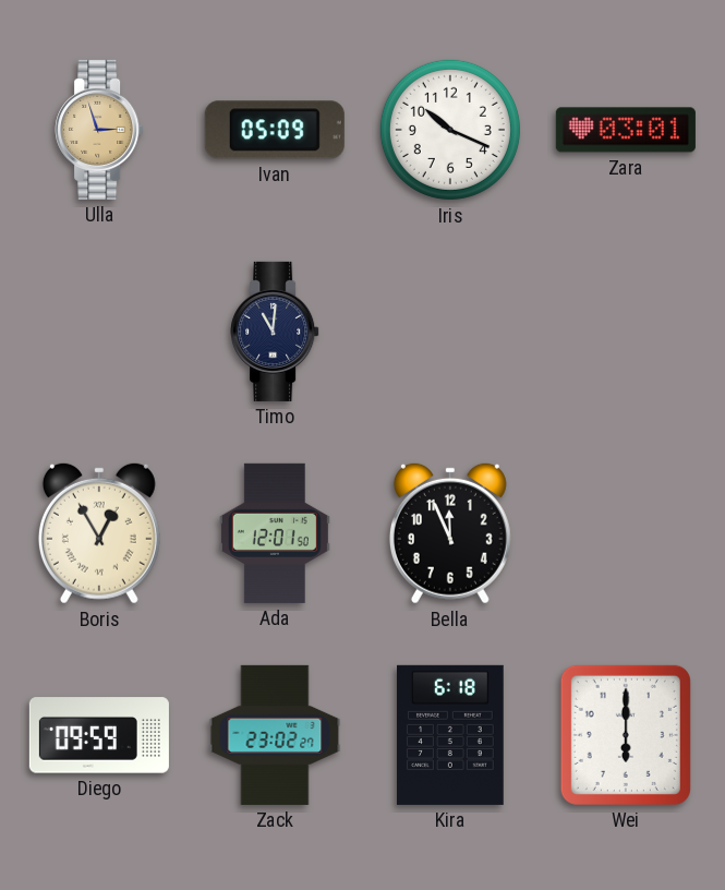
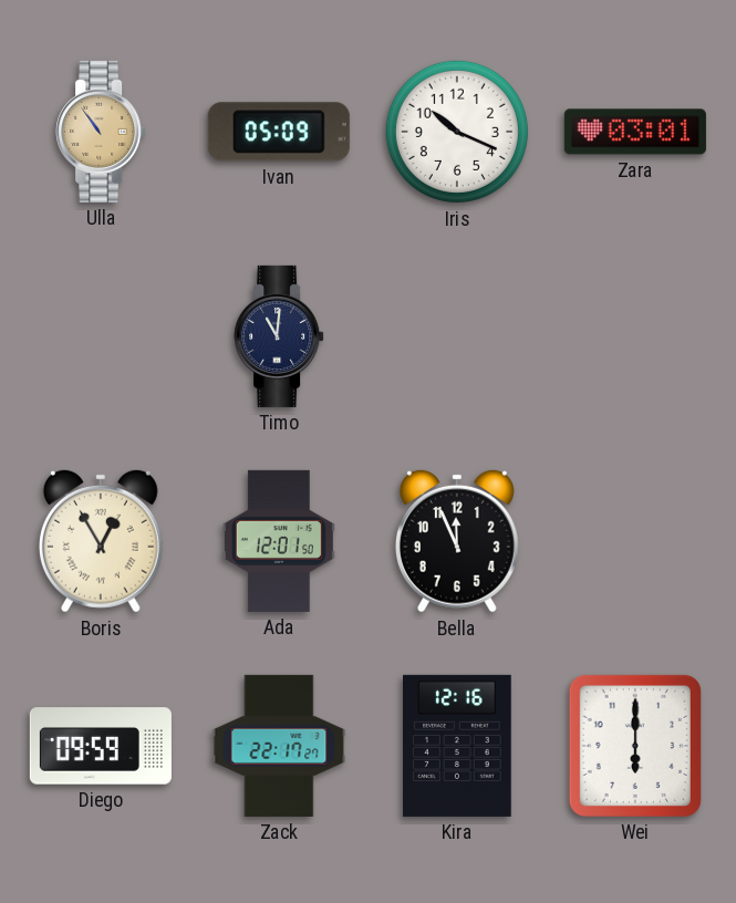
Ulla: 2:57 -> 10:54
Zack: 23:02 -> 22:17
Kira: 6:18 -> 12:16
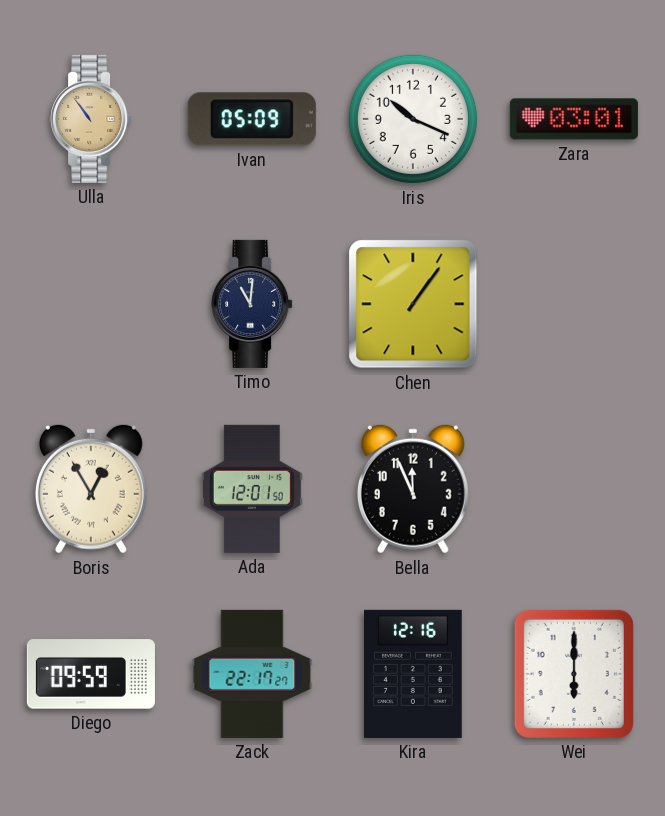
Chen: none -> 1:06
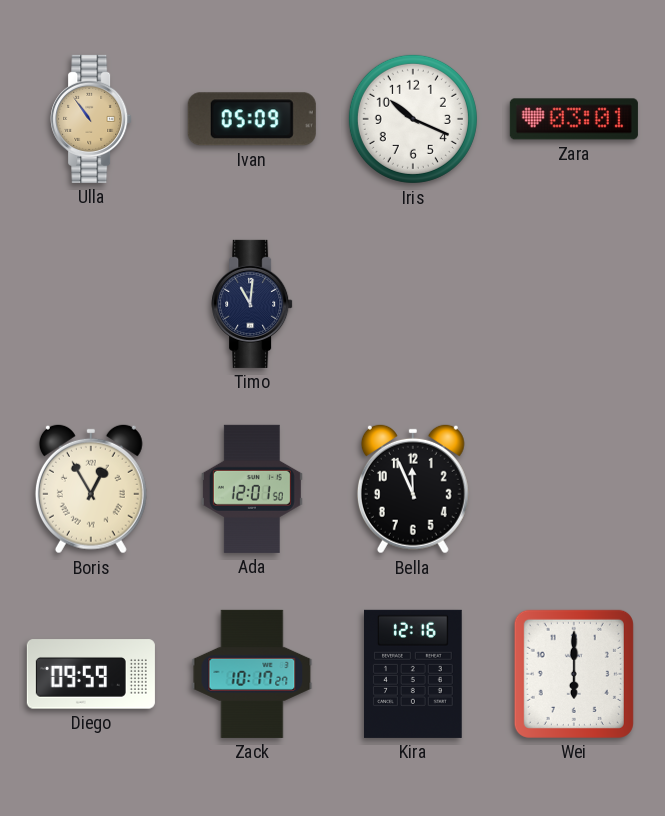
Chen: 1:06 -> none
Zack: 22:17 -> 10:17
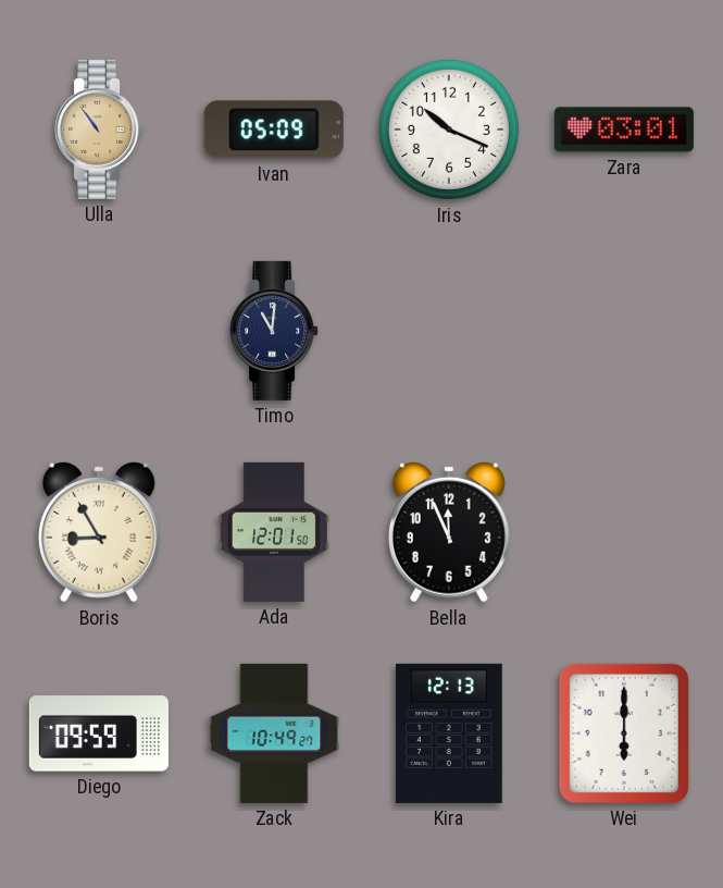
Boris: 12:55 -> 8:55
Zack: 10:17 -> 10:49
Kira: 12:16 -> 12:13
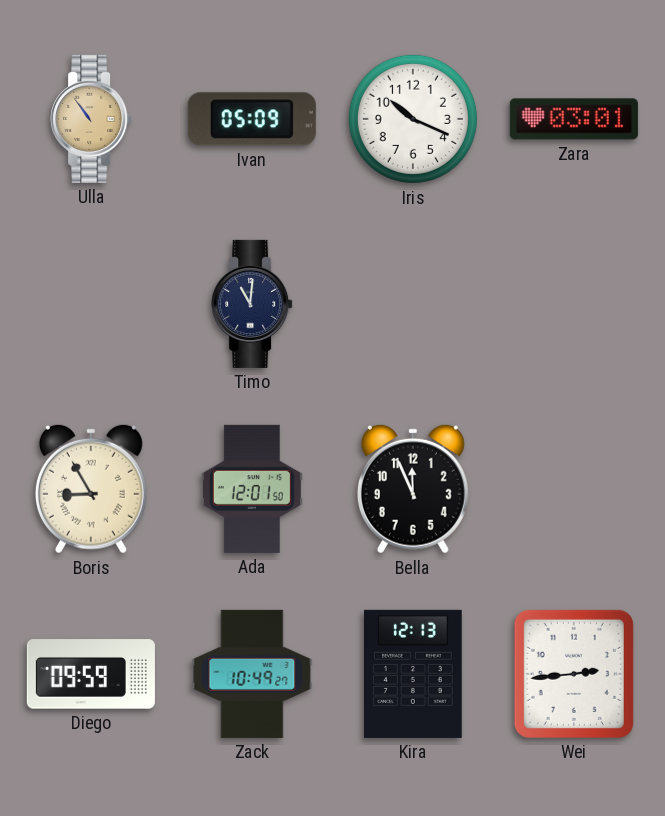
Wei: 6:00 -> 2:44
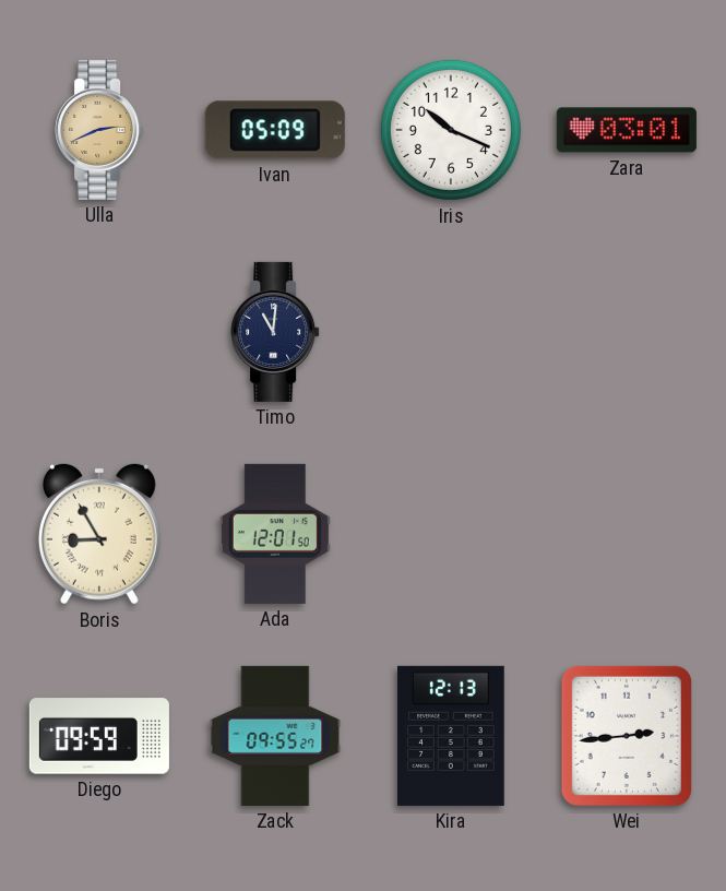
Ulla: 10:54 -> 2:41
Bella: 11:56 -> none
Zack: 10:49 -> 09:55
